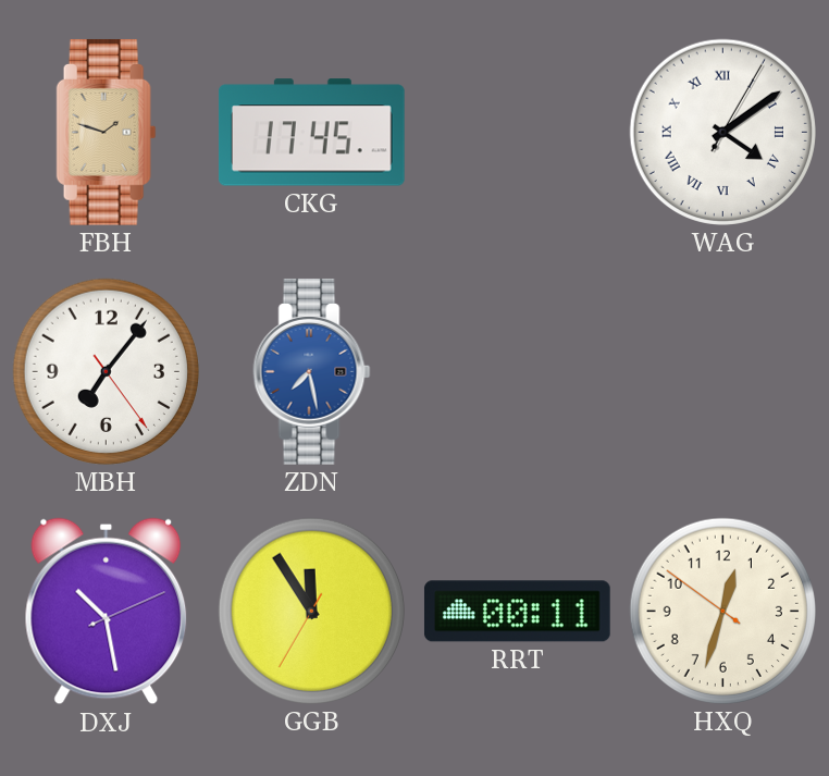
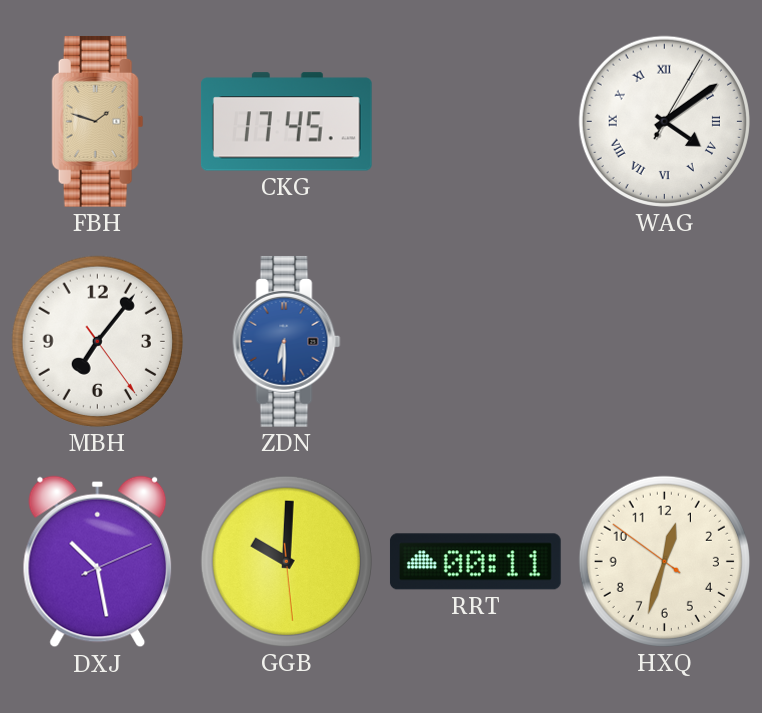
ZDN: 7:28 -> 6:30
GGB: 11:54 -> 10:00
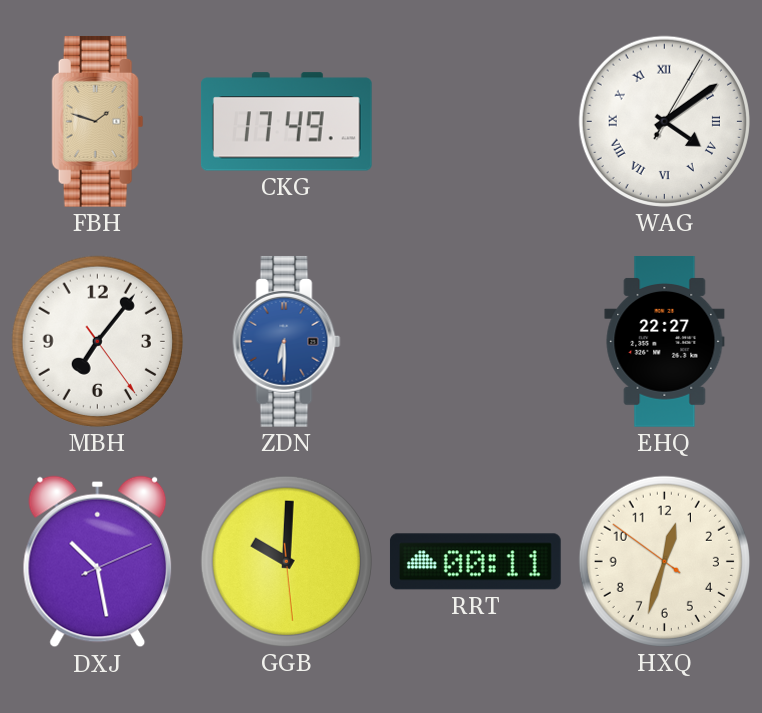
CKG: 17:45 -> 17:49
EHQ: none -> 22:27
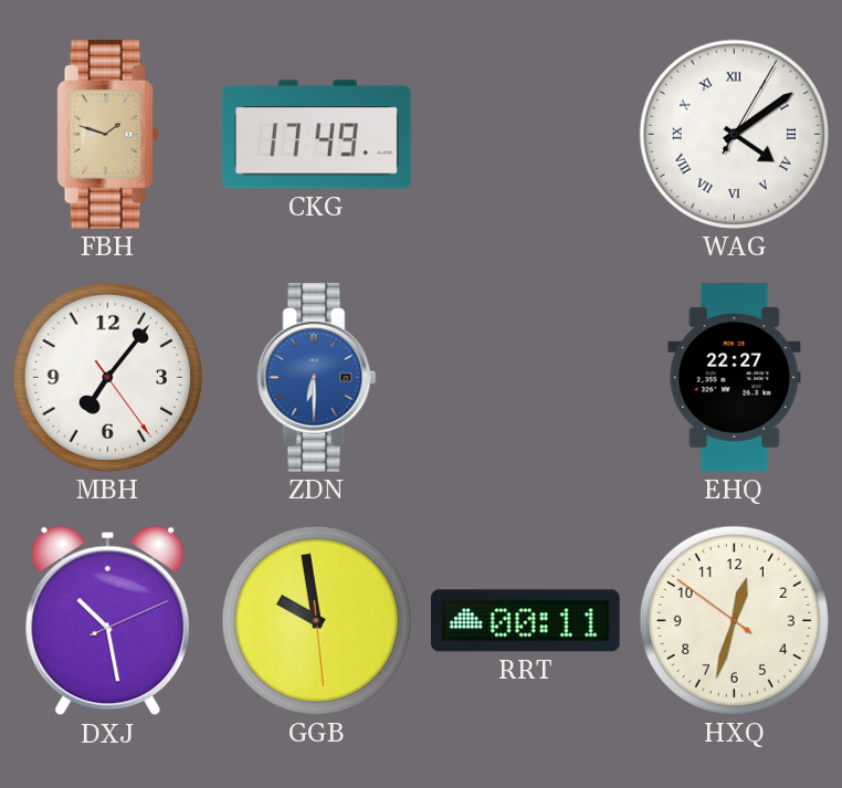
GGB: 10:00 -> 9:58
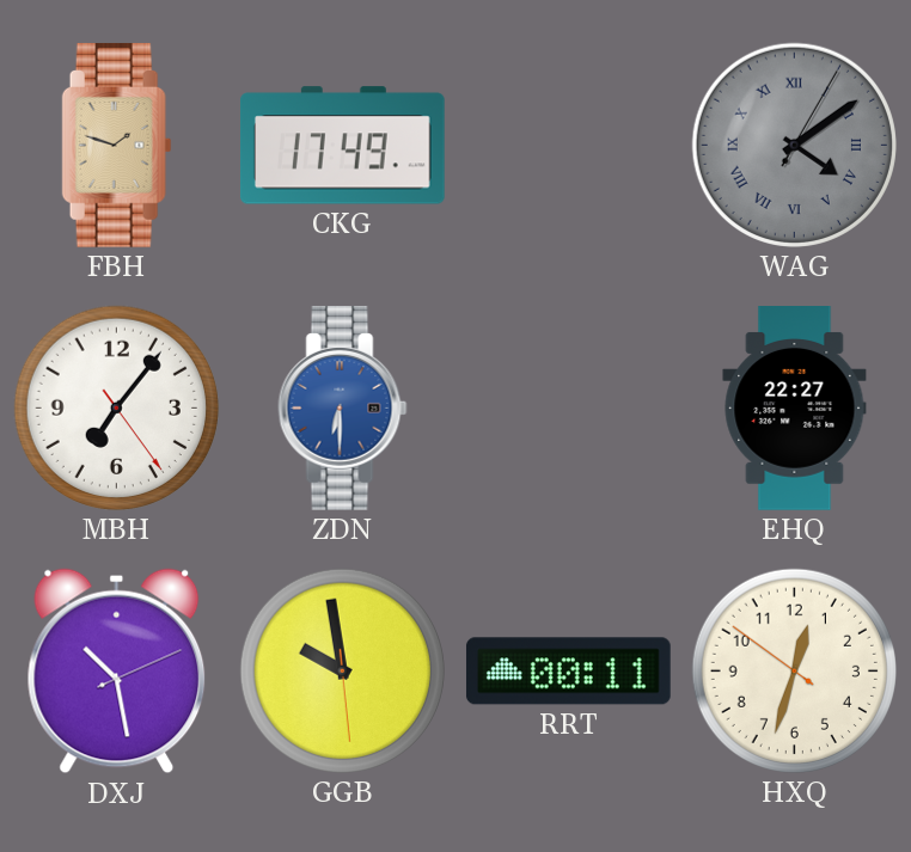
WAG dial: white -> grey
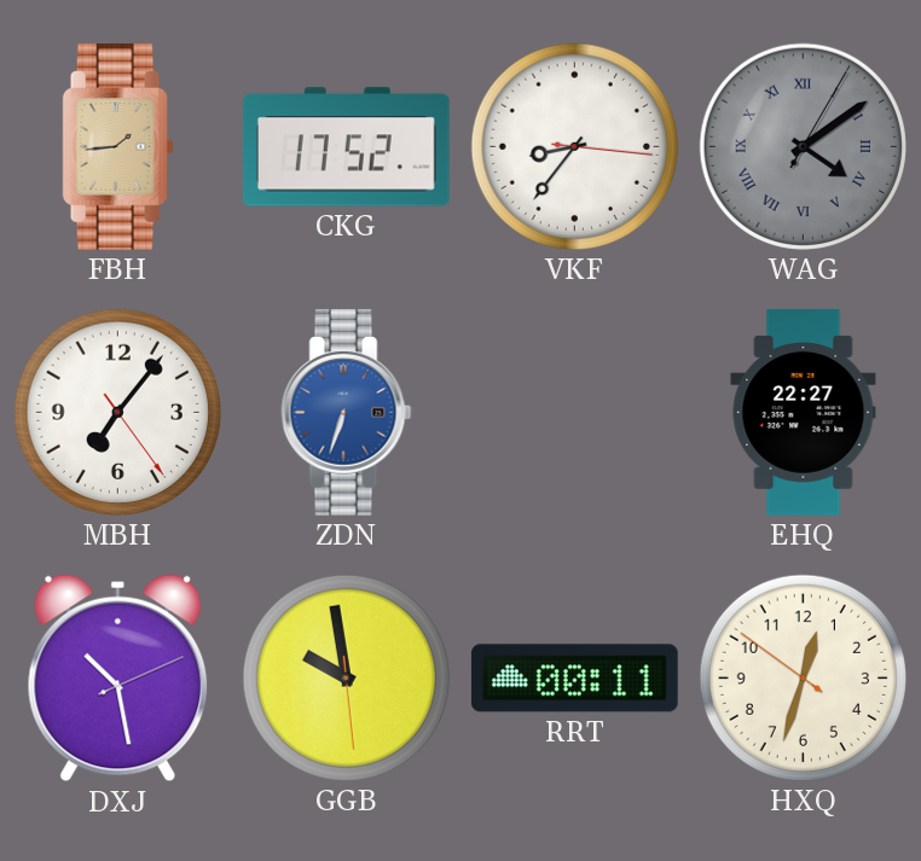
FBH: 1:48 -> 1:44
CKG: 17:49 -> 17:52
VKF: none -> 8:36
ZDN: 6:30 -> 6:33
